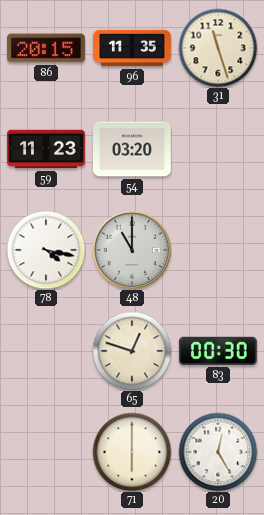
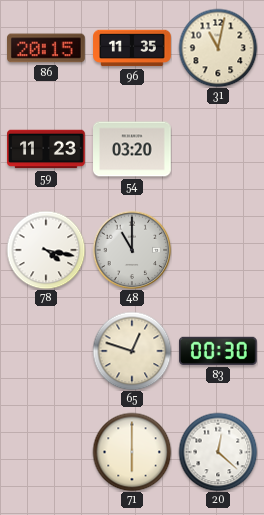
31: 11:27 -> 11:02
20: 12:25 -> 12:22
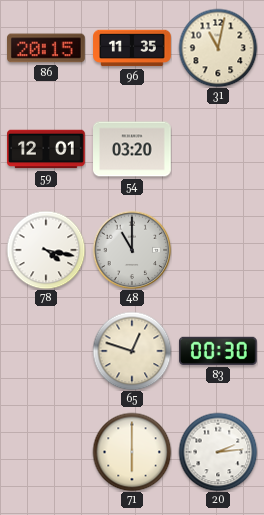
59: 11:23 -> 12:01
20: 12:22 -> 2:14
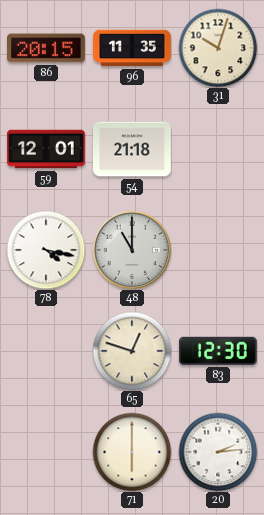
31: 11:02 -> 10:03
54: 03:20 -> 21:18
83: 00:30 -> 12:30
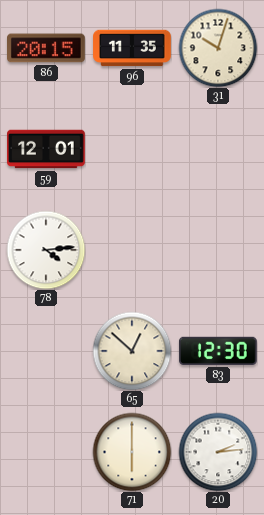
54: 21:18 -> none
78: 4:17 -> 4:14
48: 11:00 -> none
65: 12:48 -> 12:52
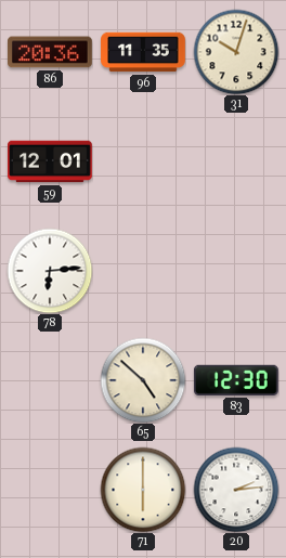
86: 20:15 -> 20:36
78: 4:14 -> 6:14
65: 12:52 -> 4:52
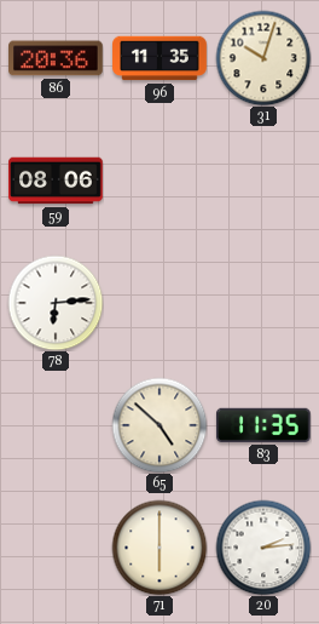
59: 12:01 -> 08:06
83: 12:30 -> 11:35
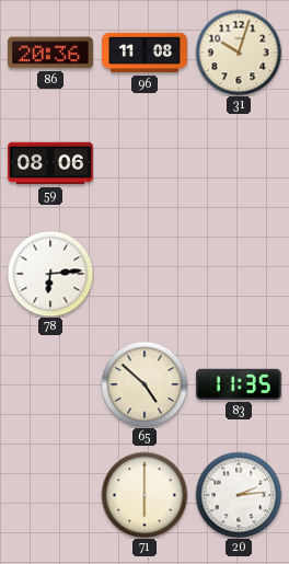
96: 11:35 -> 11:08
